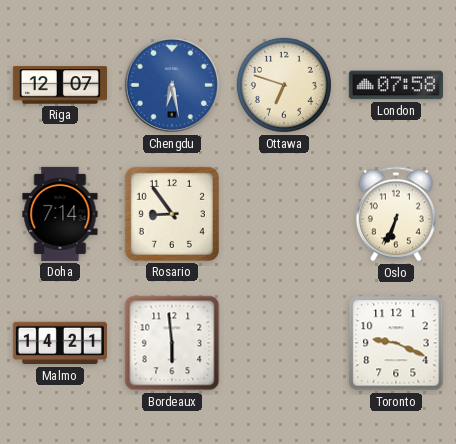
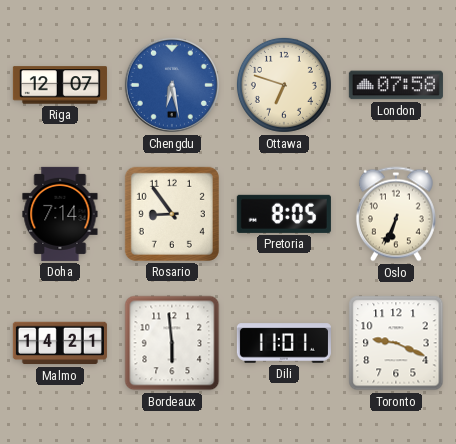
Pretoria: none -> 8:05
Dili: none -> 11:01
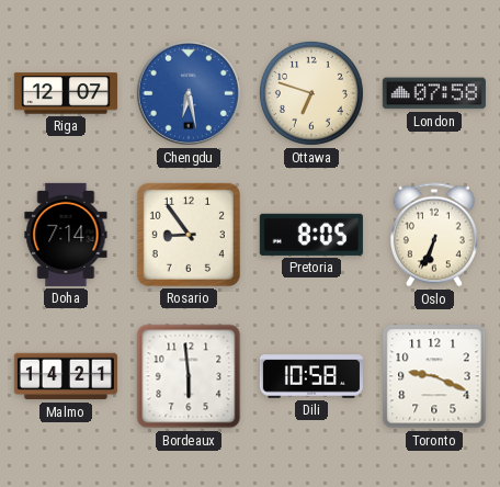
Dili: 11:01 -> 10:58
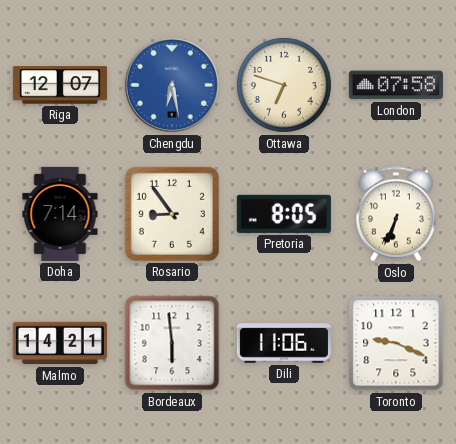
Dili: 10:58 -> 11:06
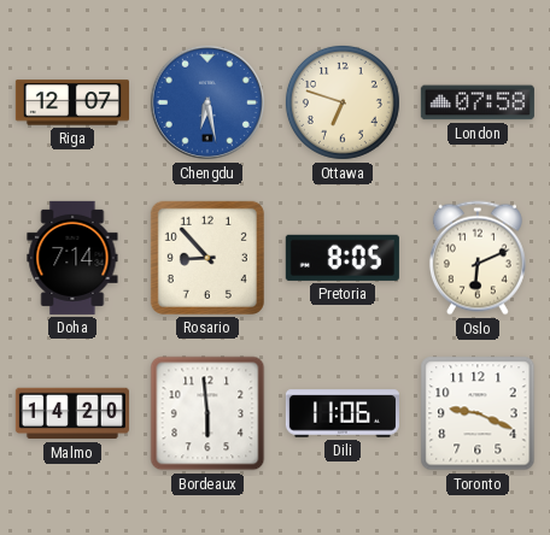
Rosario: 8:54 -> 8:53
Oslo: 6:34 -> 6:11
Malmo: 14:21 -> 14:20
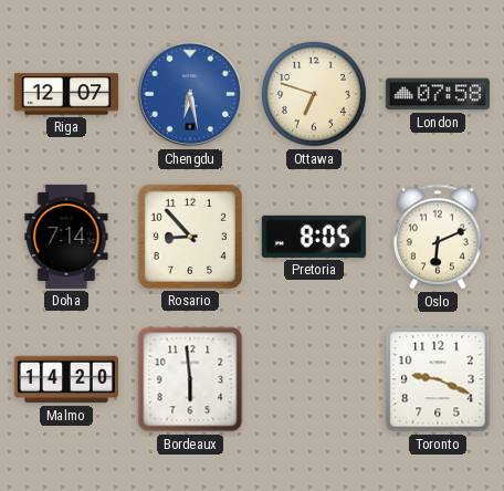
Dili: 11:06 -> none
